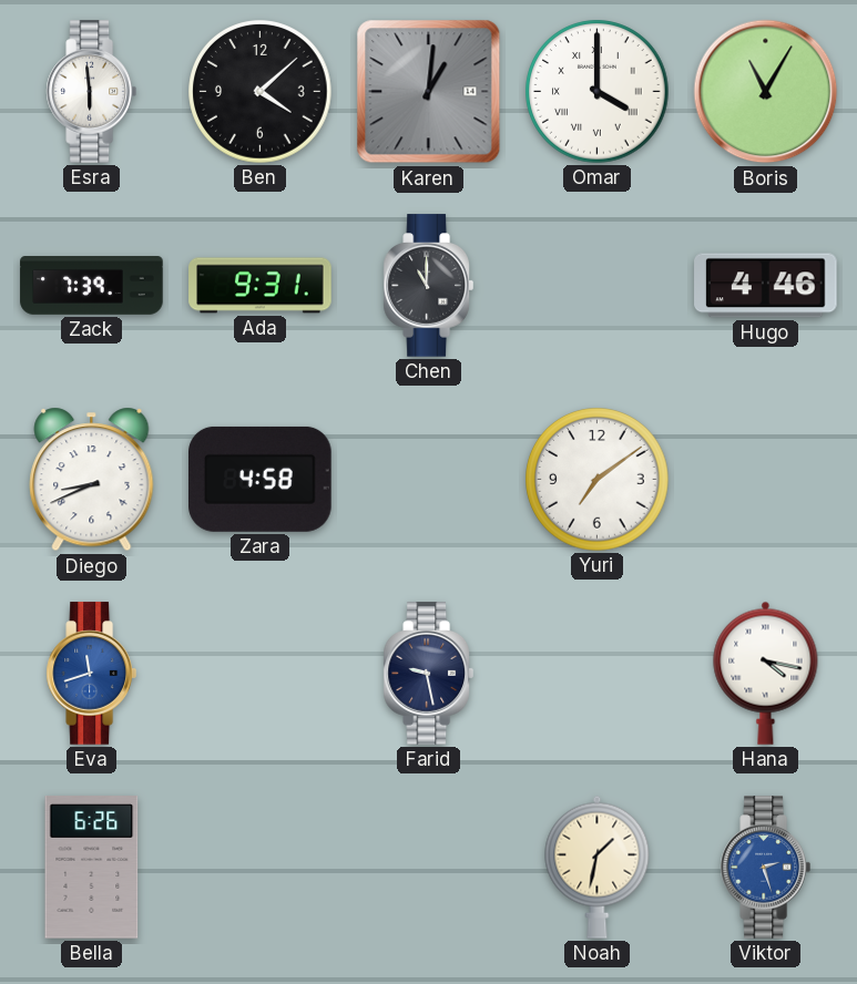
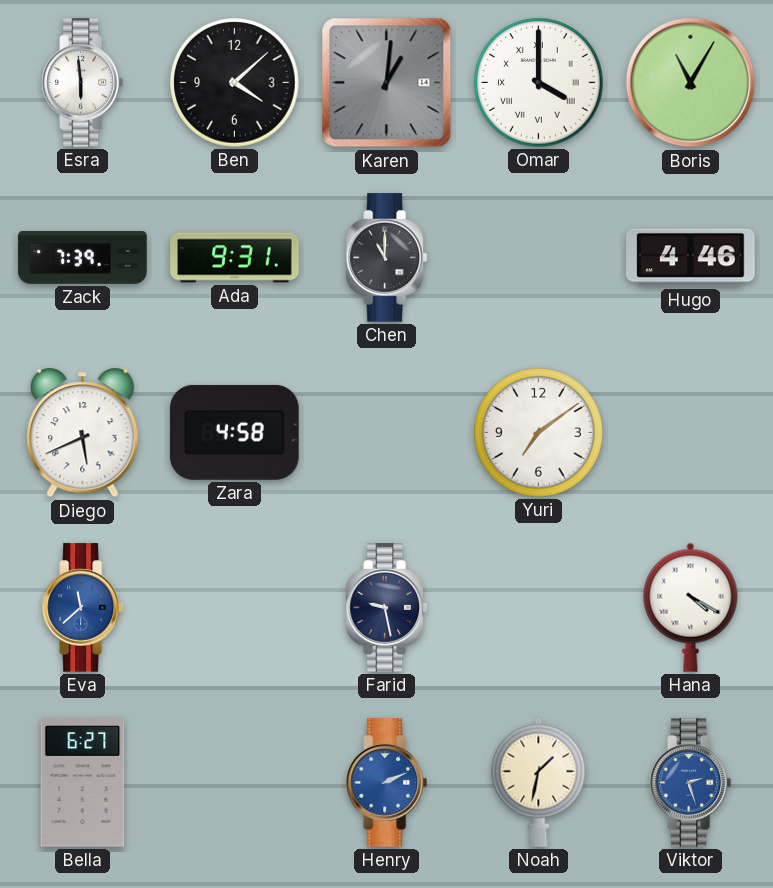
Diego: 8:41 -> 5:41
Eva: 11:42 -> 11:38
Hana: 4:17 -> 4:20
Bella: 6:26 -> 6:27
Henry: none -> 2:11
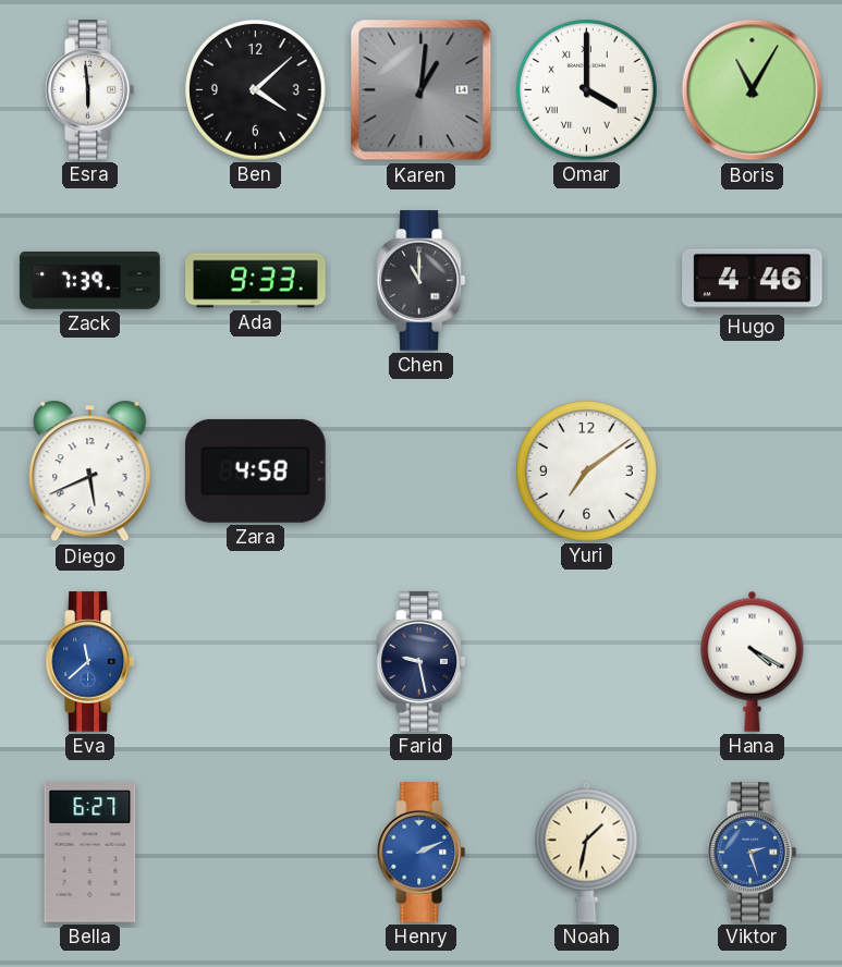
Ada: 9:31 -> 9:33
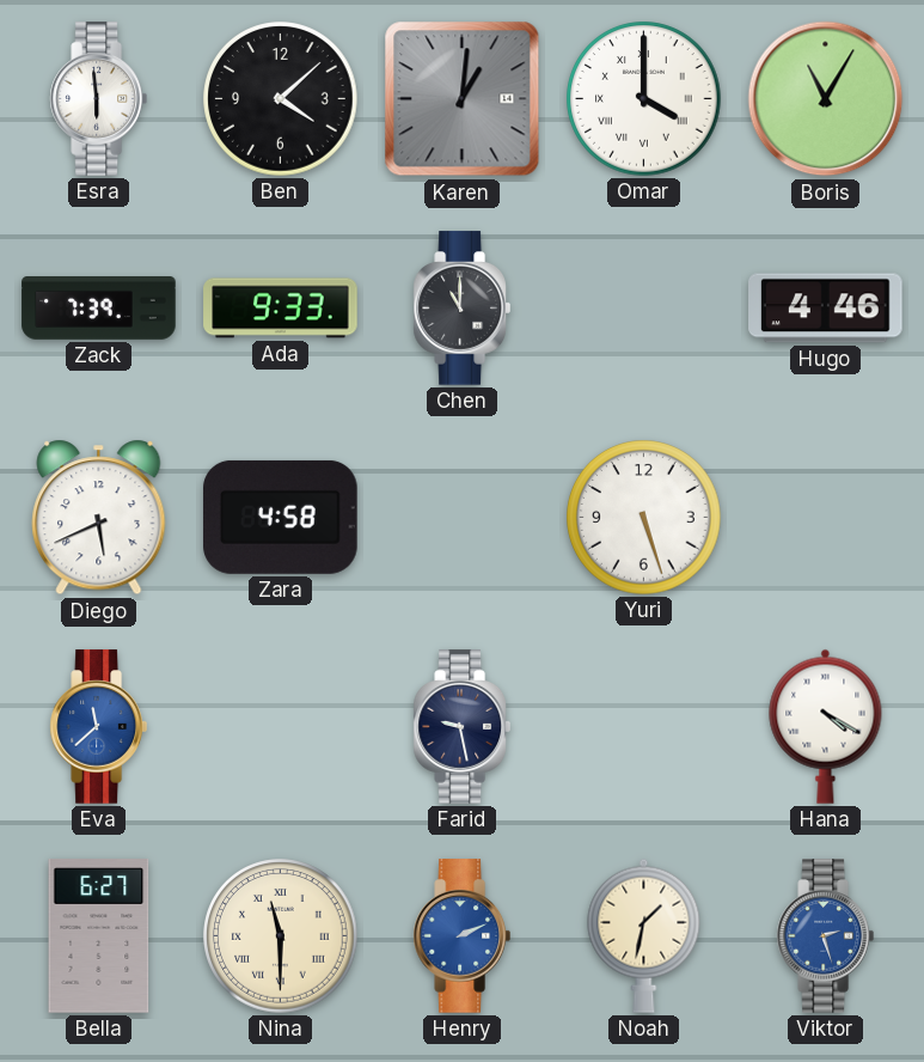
Yuri: 7:09 -> 5:27
Nina: none -> 11:30
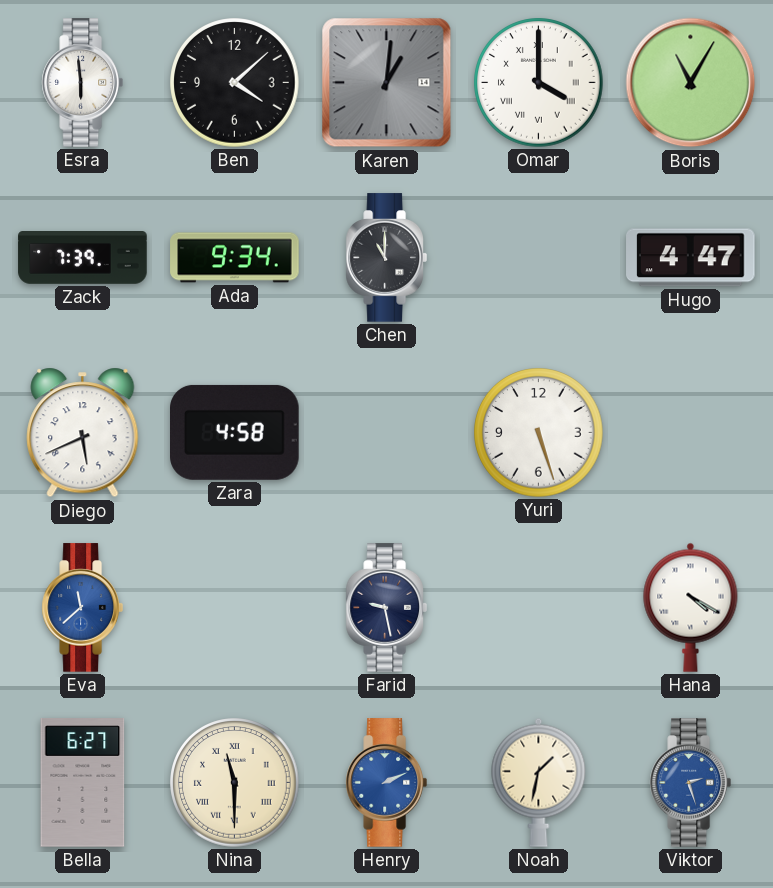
Ada: 9:33 -> 9:34
Hugo: 4:46 -> 4:47
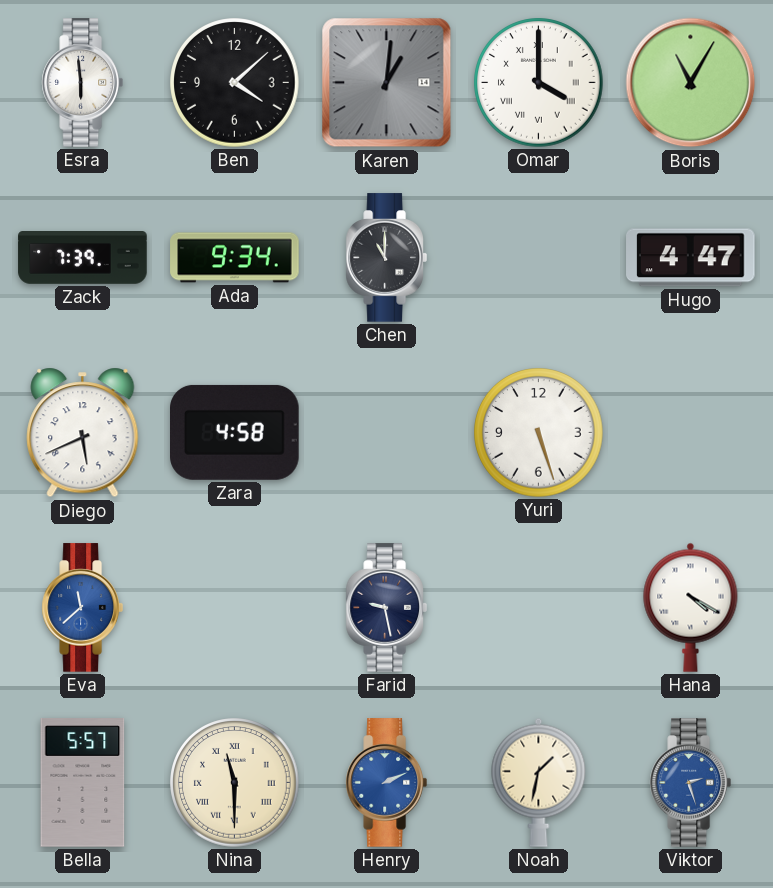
Bella: 6:27 -> 5:57
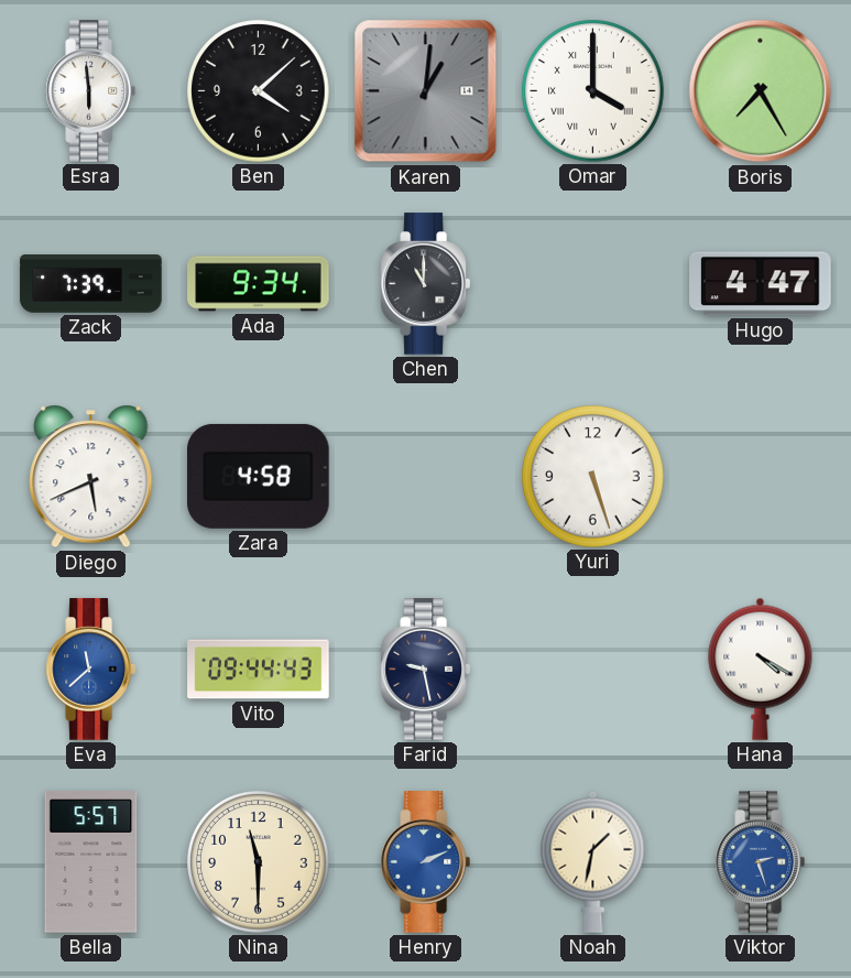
Boris: 11:05 -> 7:25
Vito: none -> 09:44
Nina numerals: Roman -> Arabic
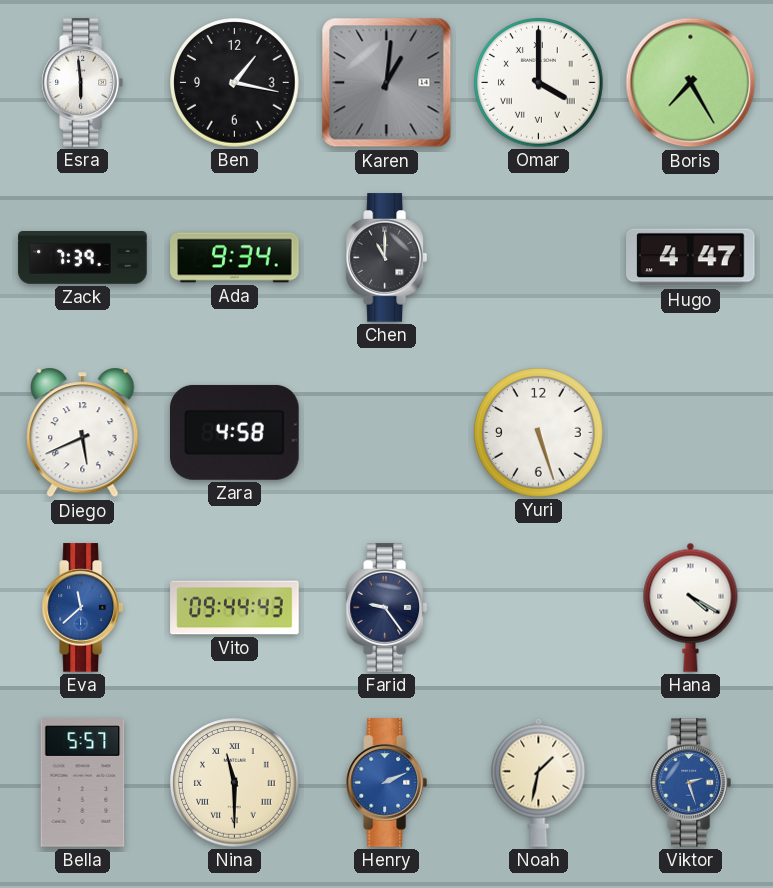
Ben: 4:08 -> 1:17
Farid: 9:28 -> 9:24
Nina numerals: Arabic -> Roman
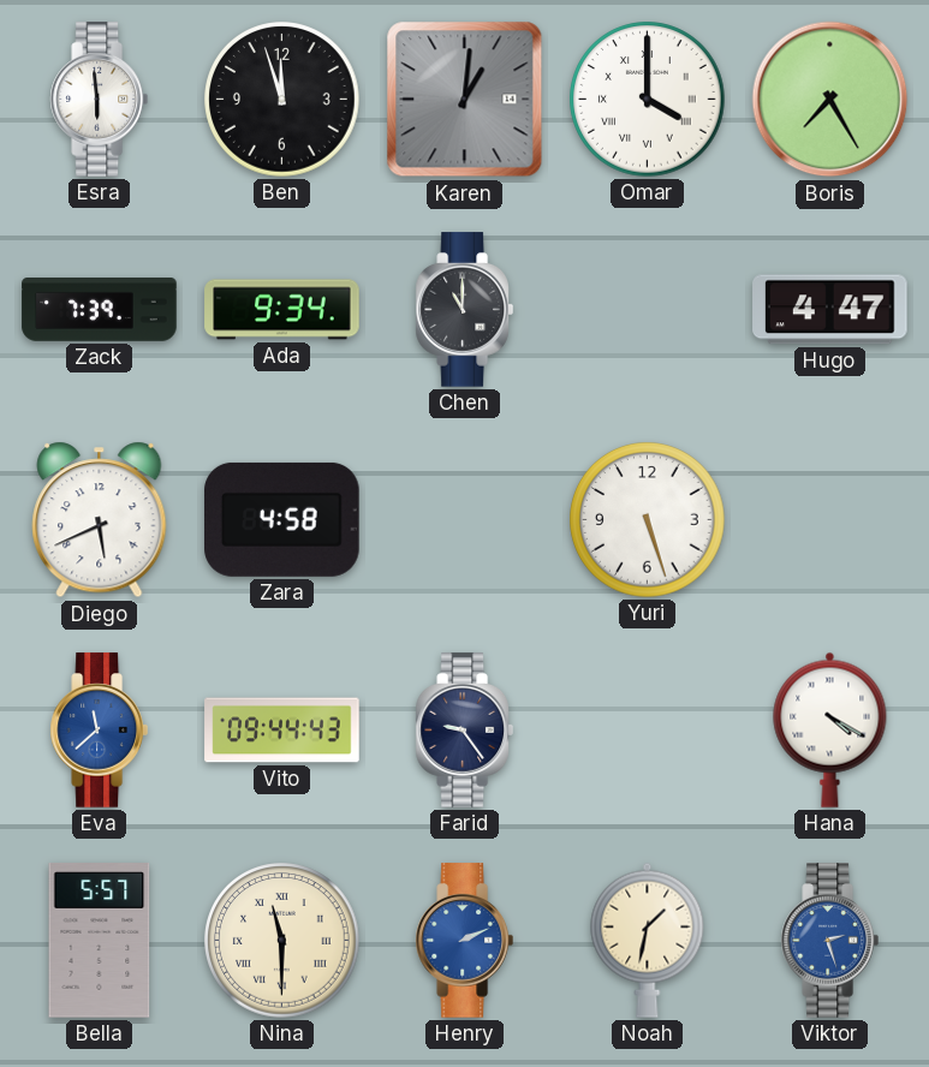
Ben: 1:17 -> 11:57
